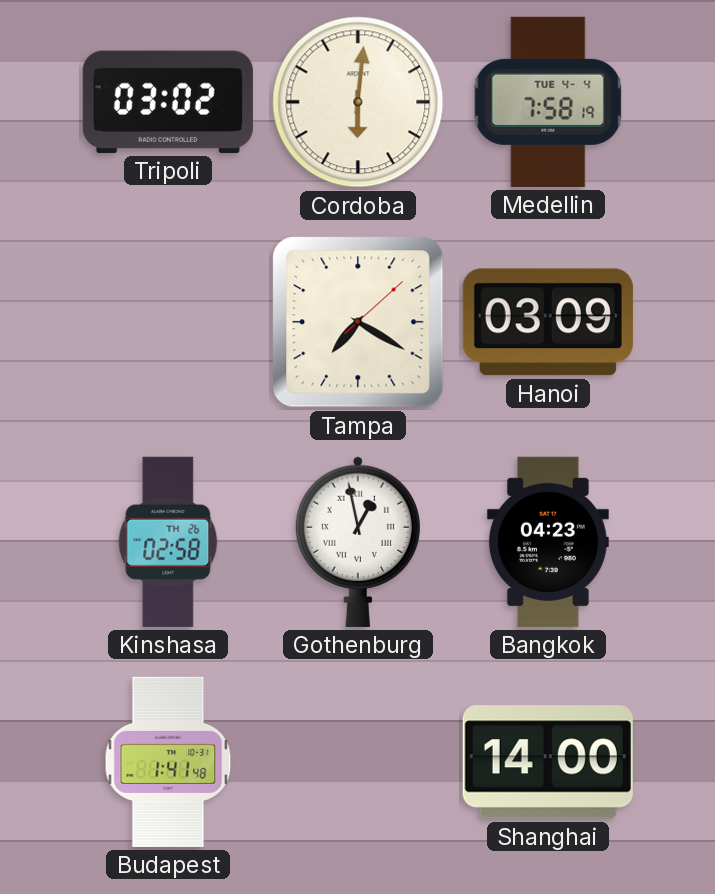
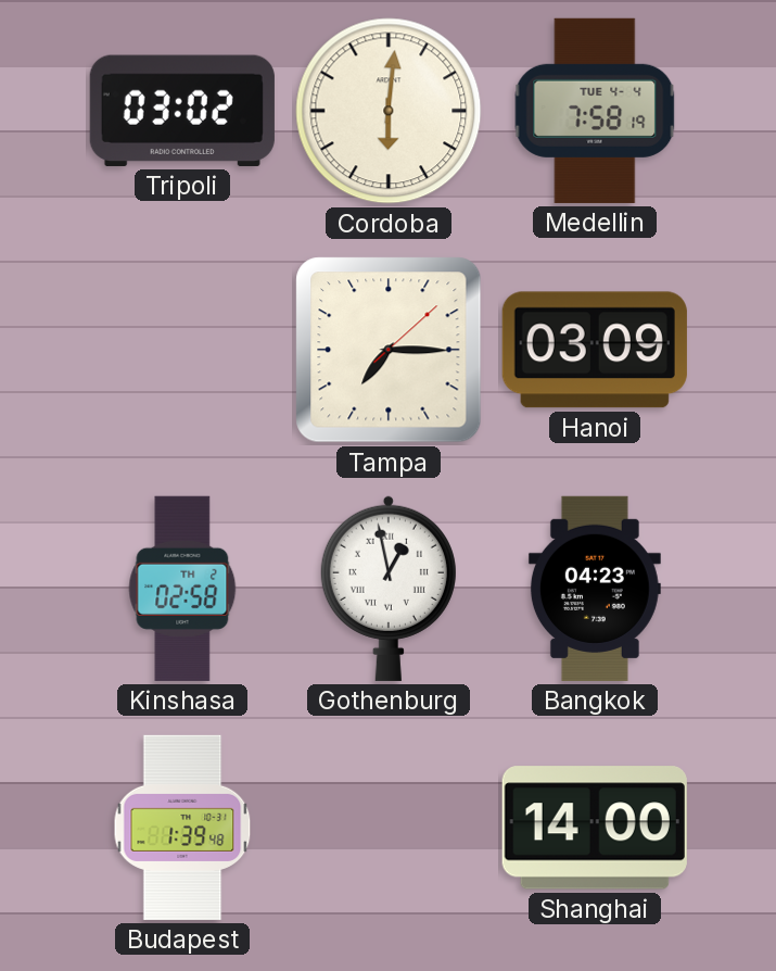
Tampa: 7:20 -> 7:15
Kinshasa date: TH 26 -> TH 2
Budapest: 1:41 -> 1:39
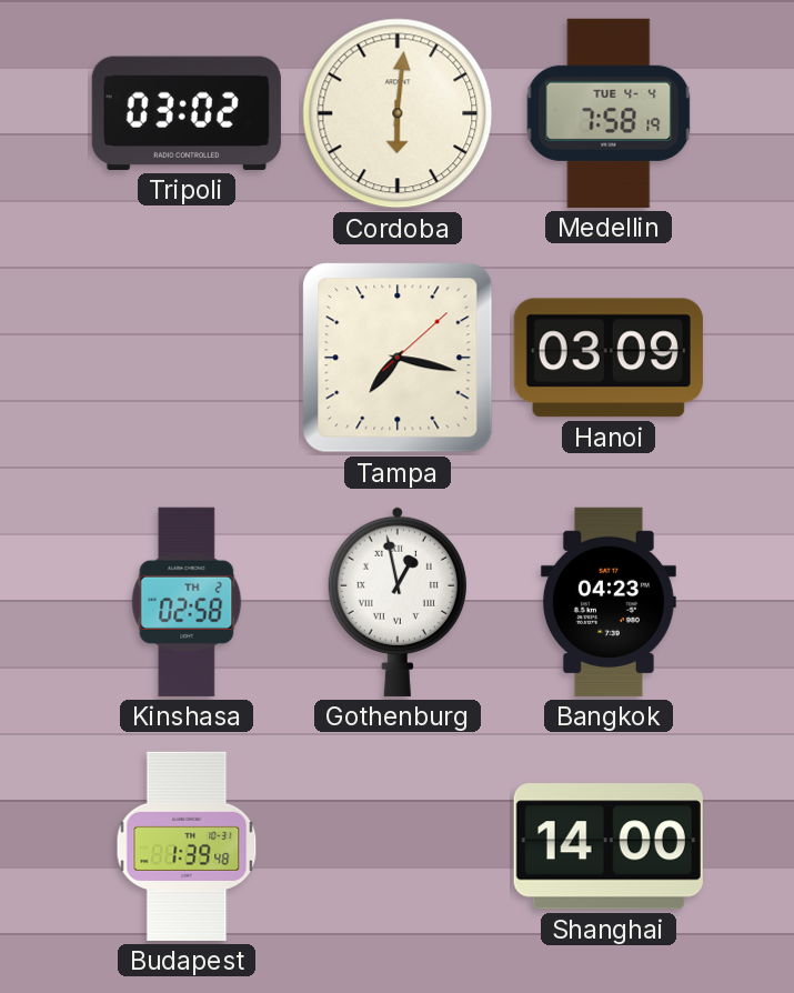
Tampa: 7:15 -> 7:17
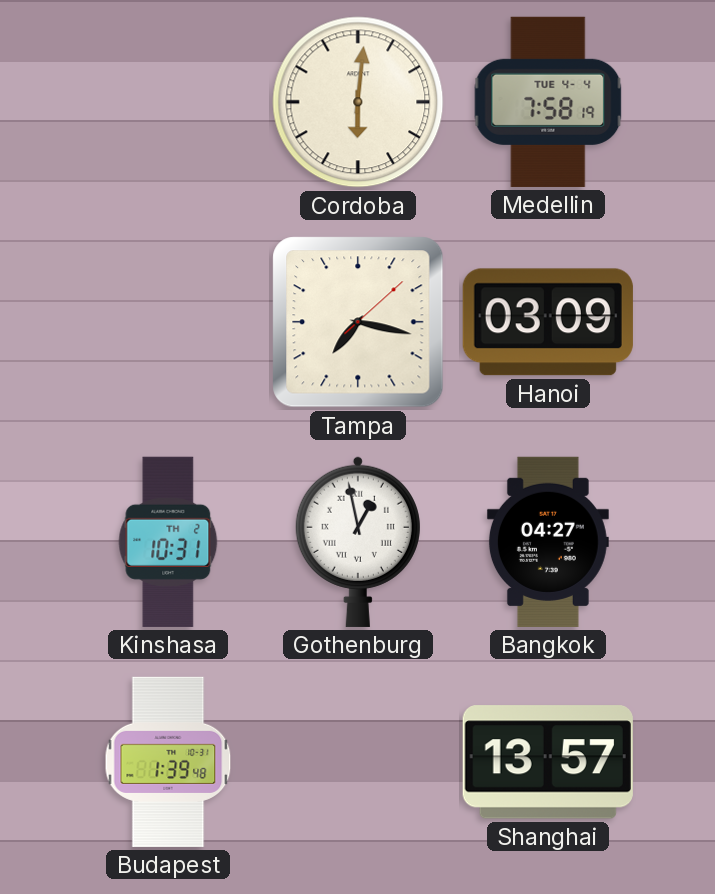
Tripoli: 03:02 -> none
Kinshasa: 02:58 -> 10:31
Bangkok: 04:23 -> 04:27
Shanghai: 14:00 -> 13:57
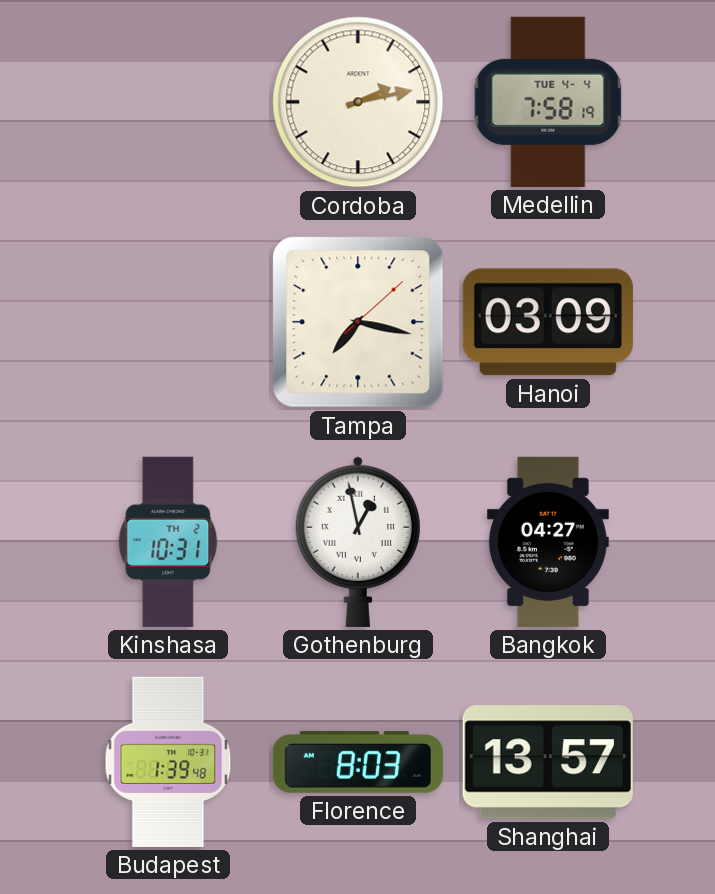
Cordoba: 6:01 -> 2:13
Florence: none -> 8:03
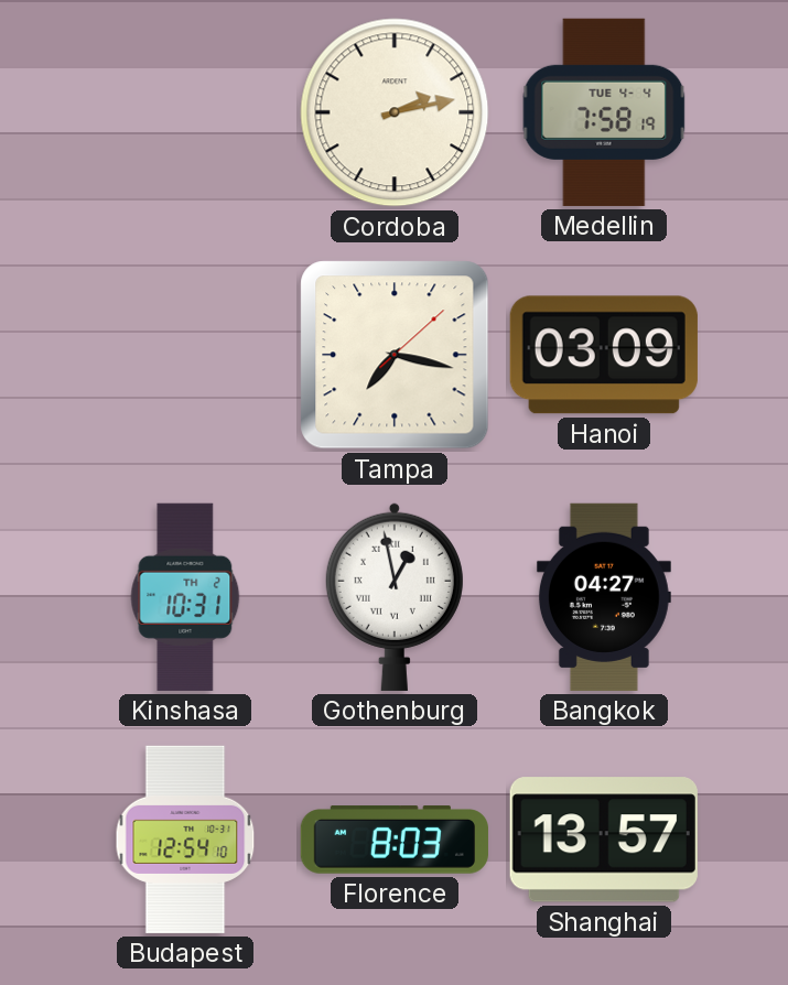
Budapest: 1:39 -> 12:54
